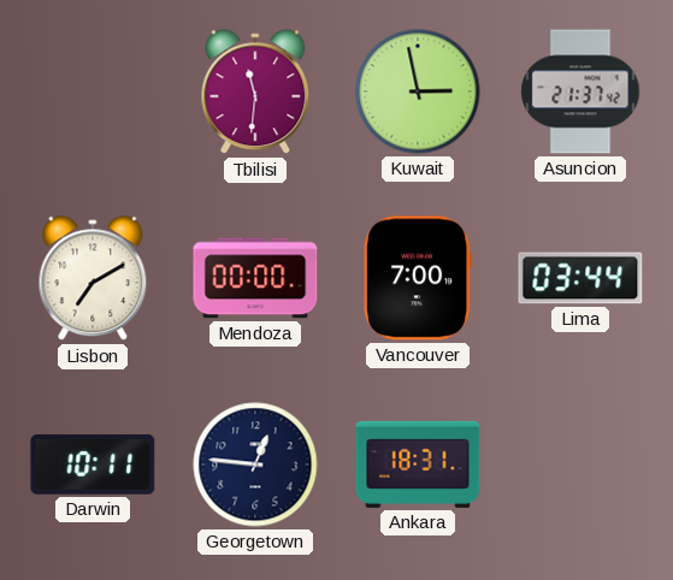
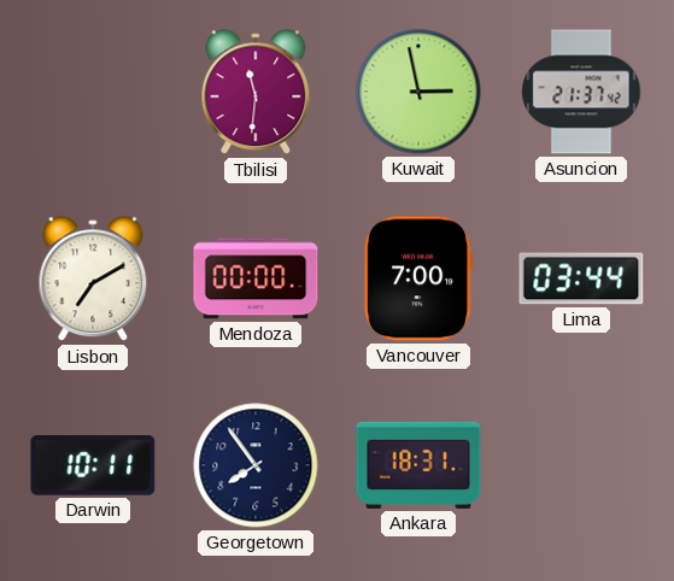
Georgetown: 12:46 -> 7:54
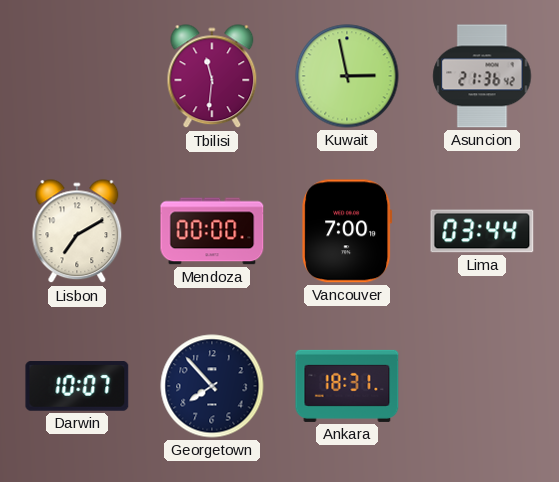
Asuncion: 21:37 -> 21:36
Darwin: 10:11 -> 10:07
Georgetown: 7:54 -> 7:53
